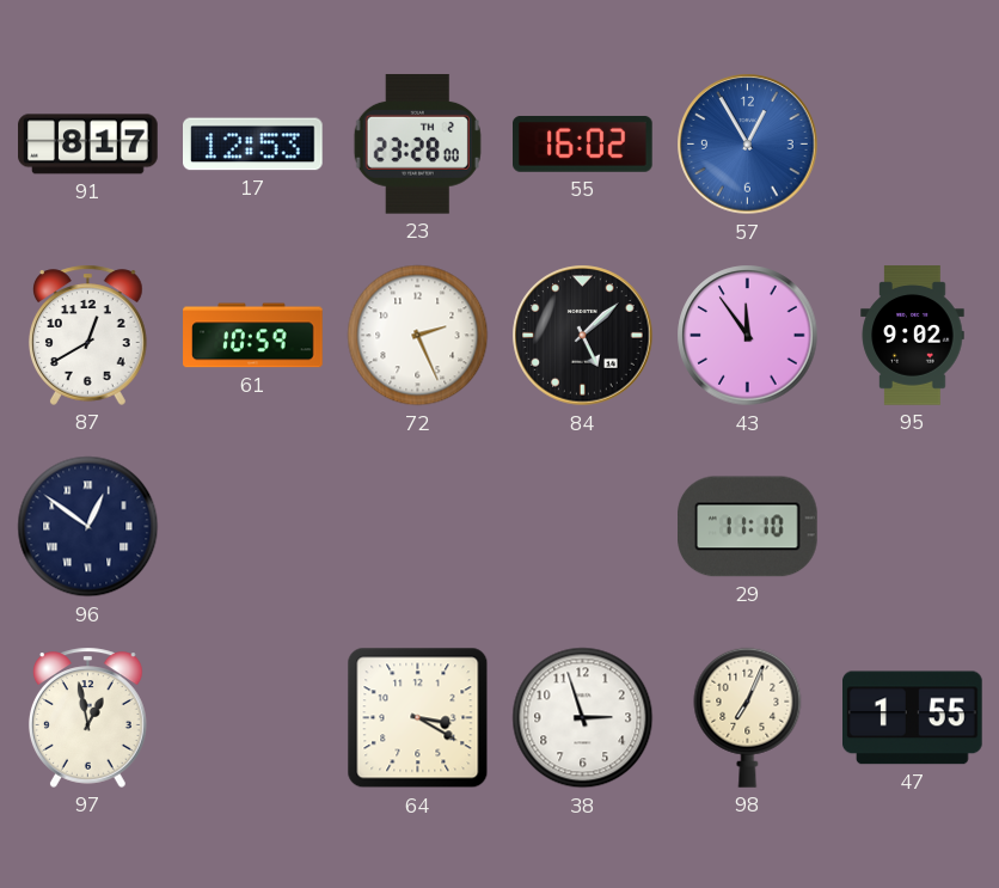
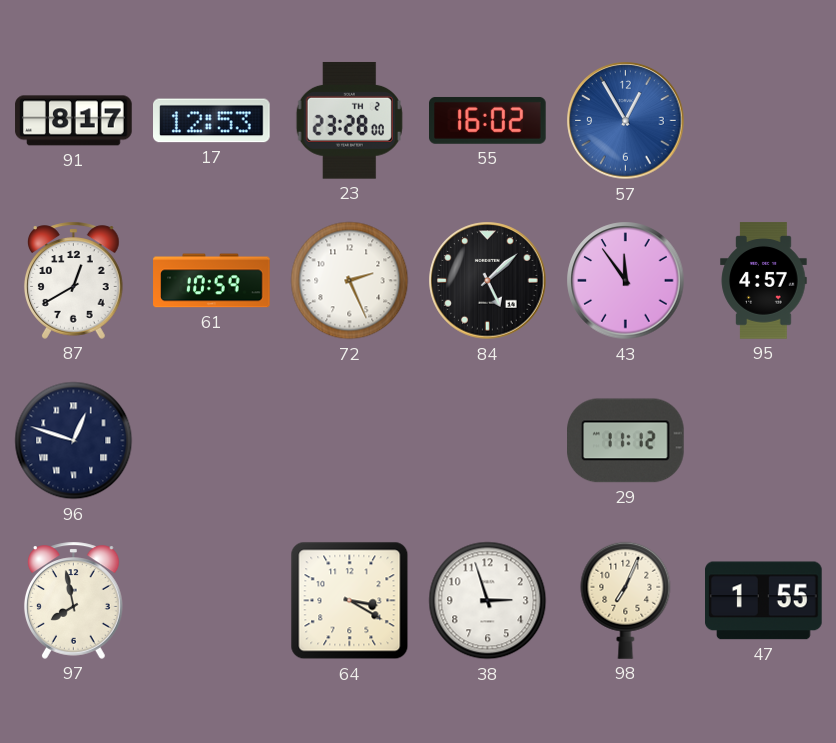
95: 9:02 -> 4:57
96: 12:51 -> 12:48
29: 11:10 -> 11:12
97: 12:58 -> 7:58
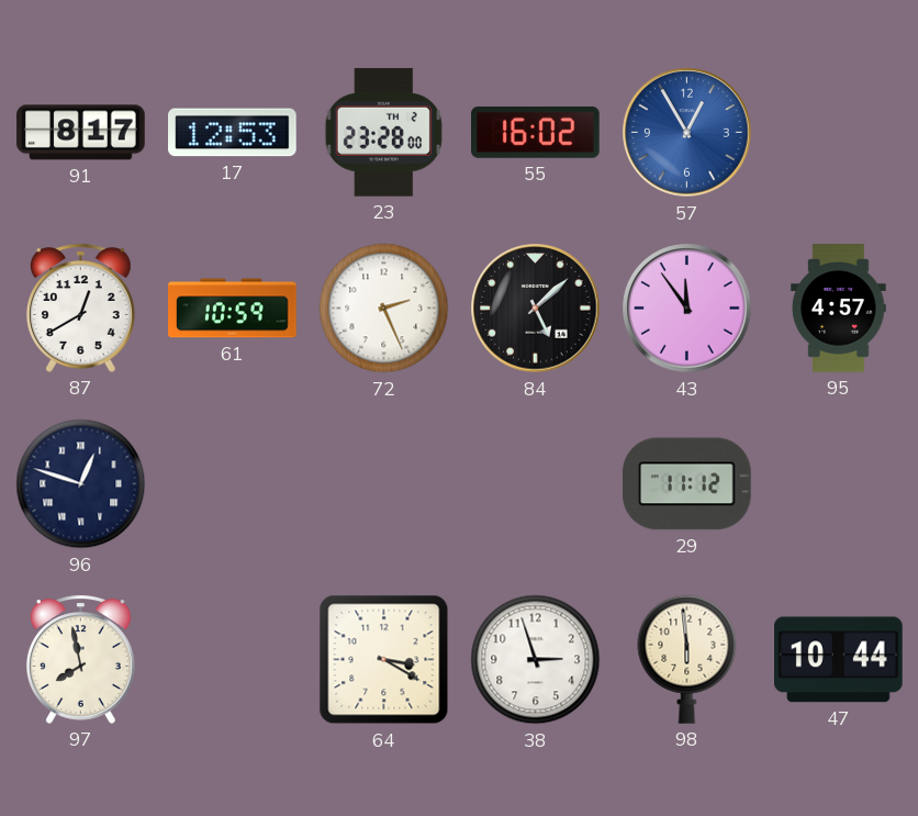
98: 7:04 -> 5:59
47: 1:55 -> 10:44
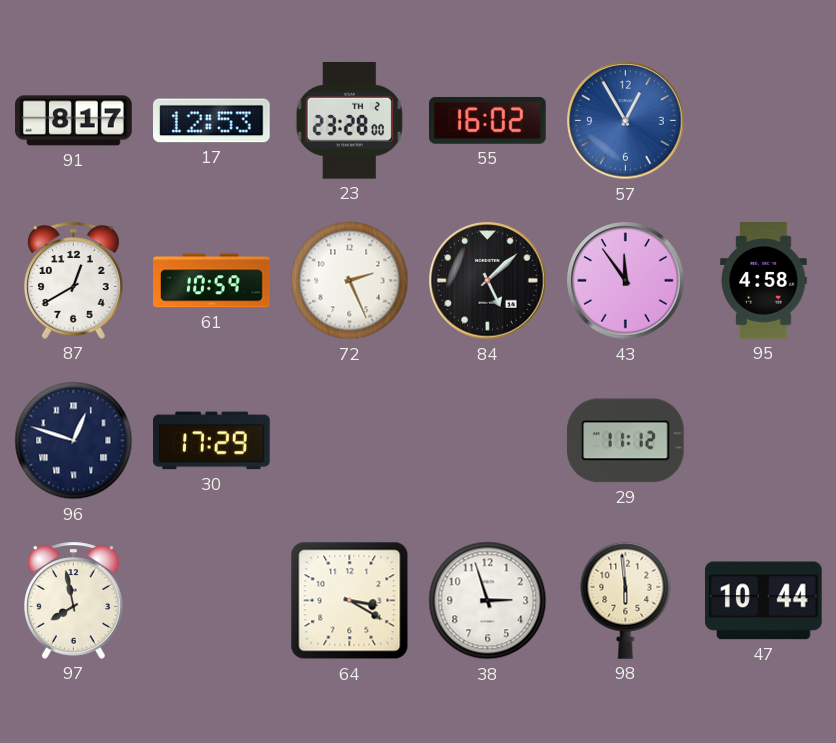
95: 4:57 -> 4:58
30: none -> 17:29
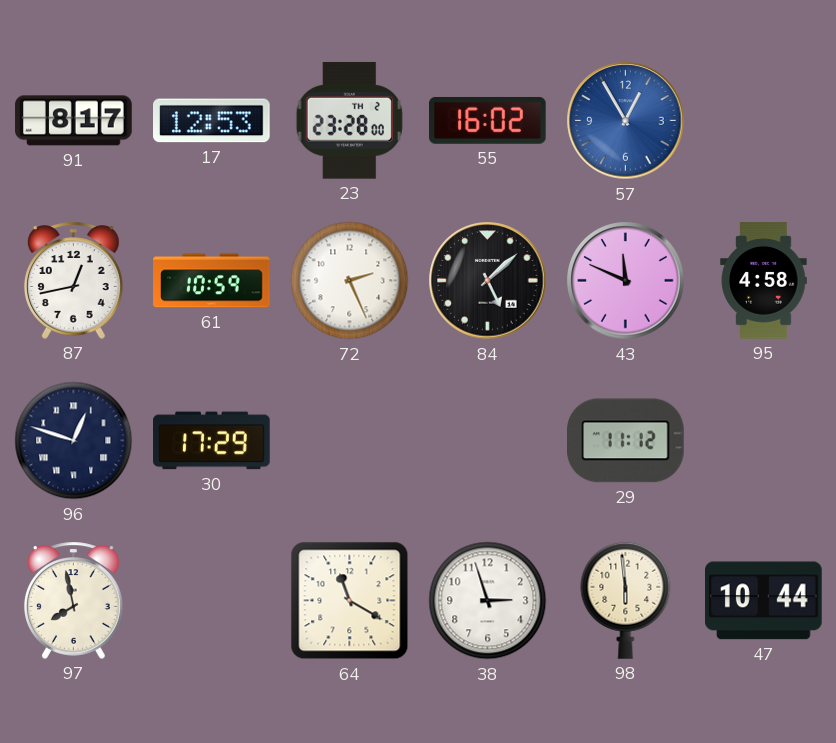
87: 12:40 -> 12:43
43: 11:54 -> 11:49
64: 3:20 -> 11:20
